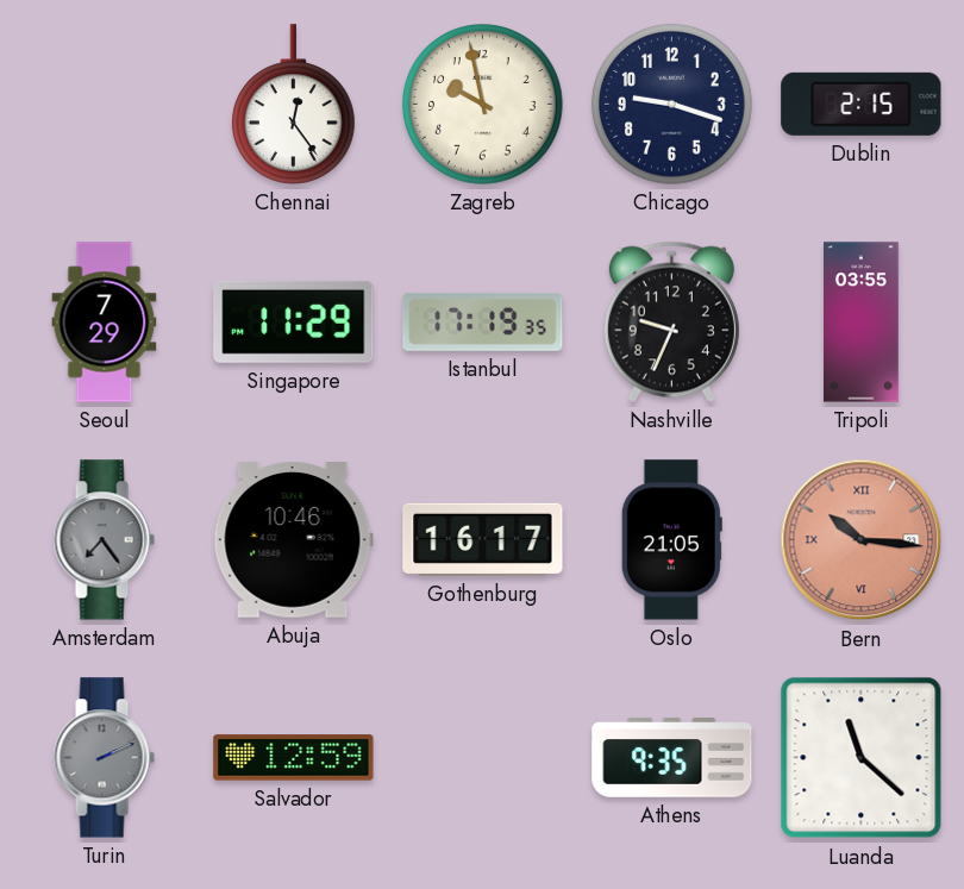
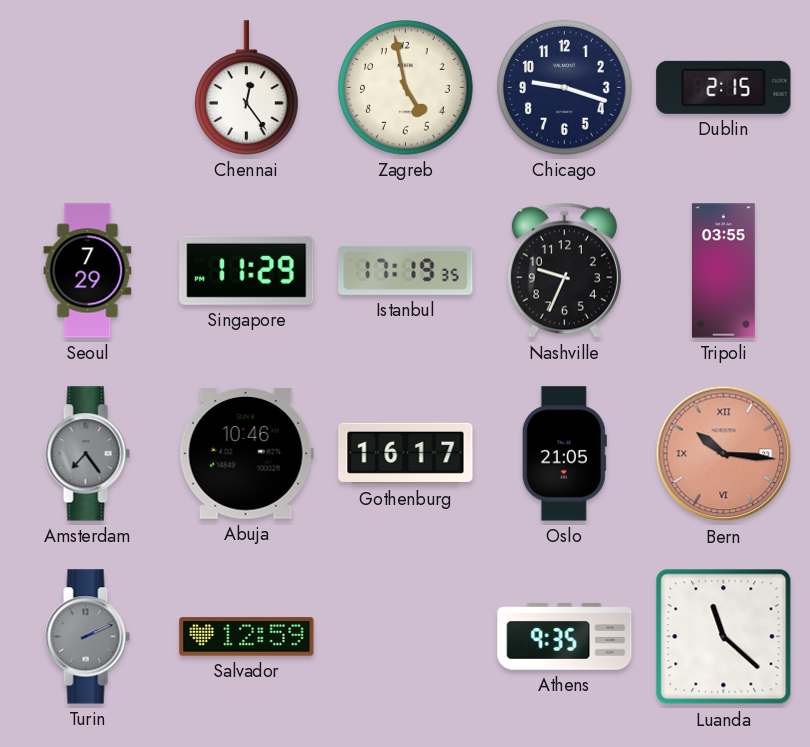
Zagreb: 9:58 -> 4:58
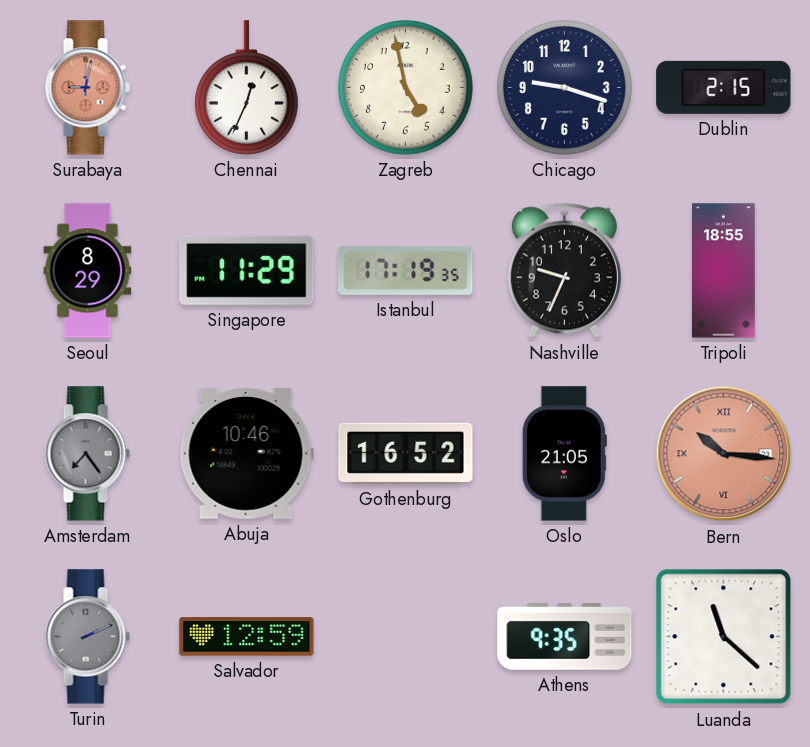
Surabaya: none -> 9:02
Chennai: 12:24 -> 12:34
Seoul: 7:29 -> 8:29
Tripoli: 03:55 -> 18:55
Gothenburg: 16:17 -> 16:52
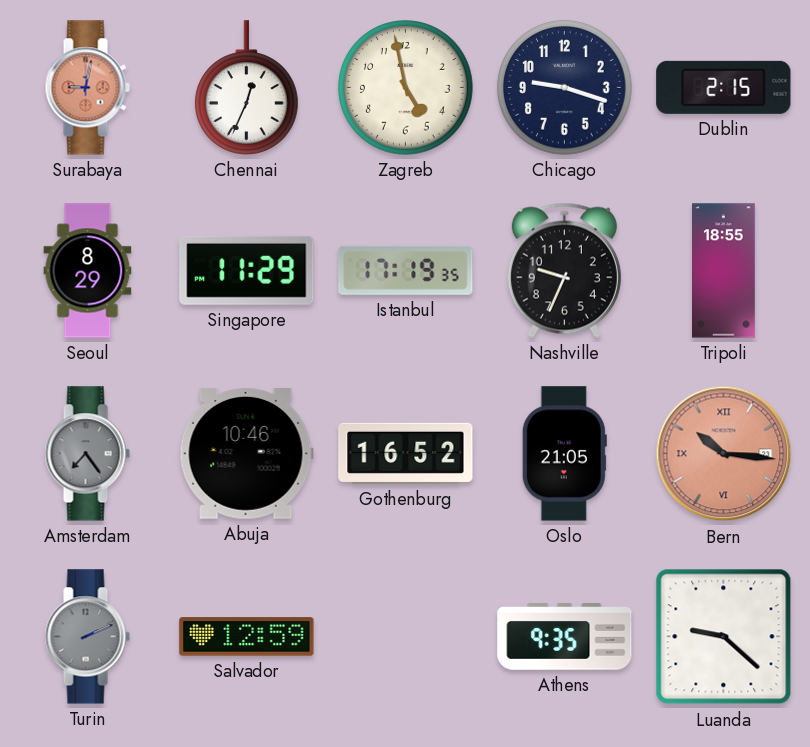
Luanda: 11:22 -> 9:22
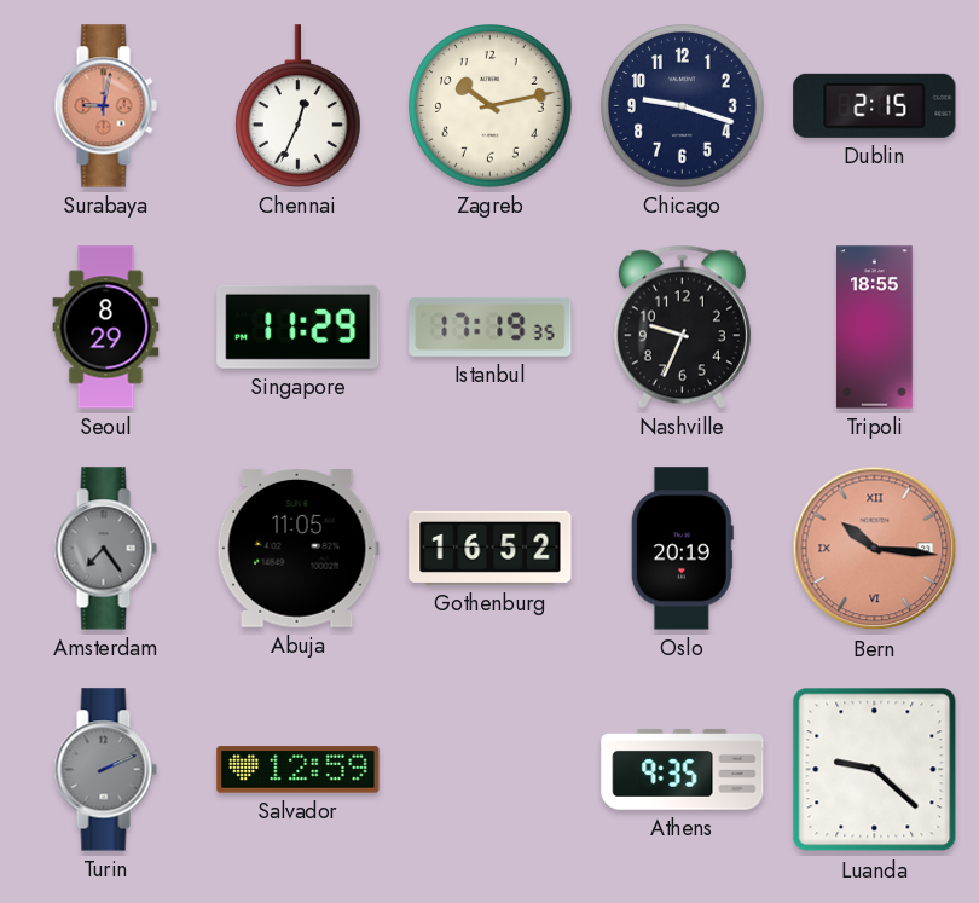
Zagreb: 4:58 -> 10:13
Abuja: 10:46 -> 11:05
Oslo: 21:05 -> 20:19
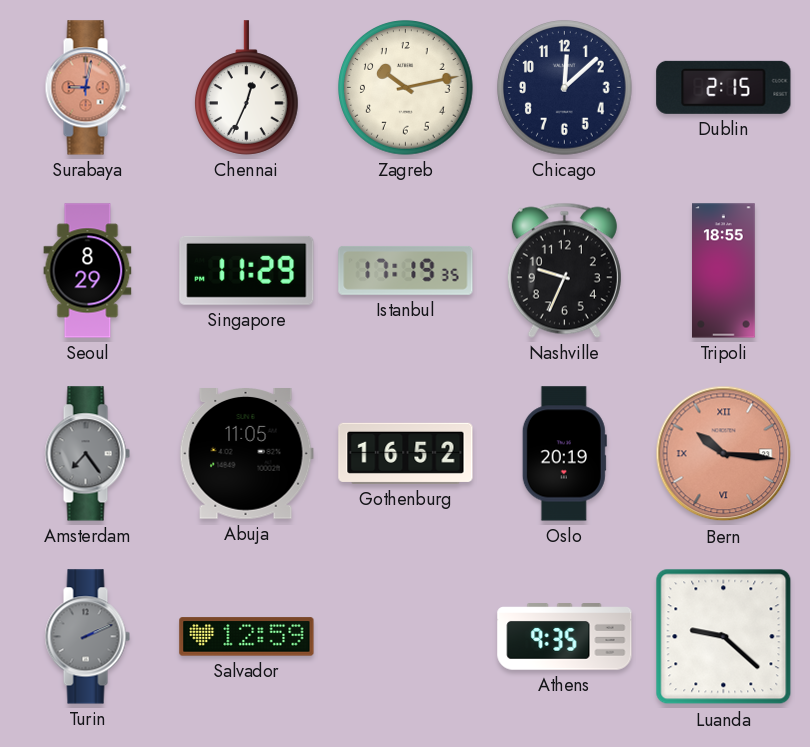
Chicago: 9:18 -> 12:08
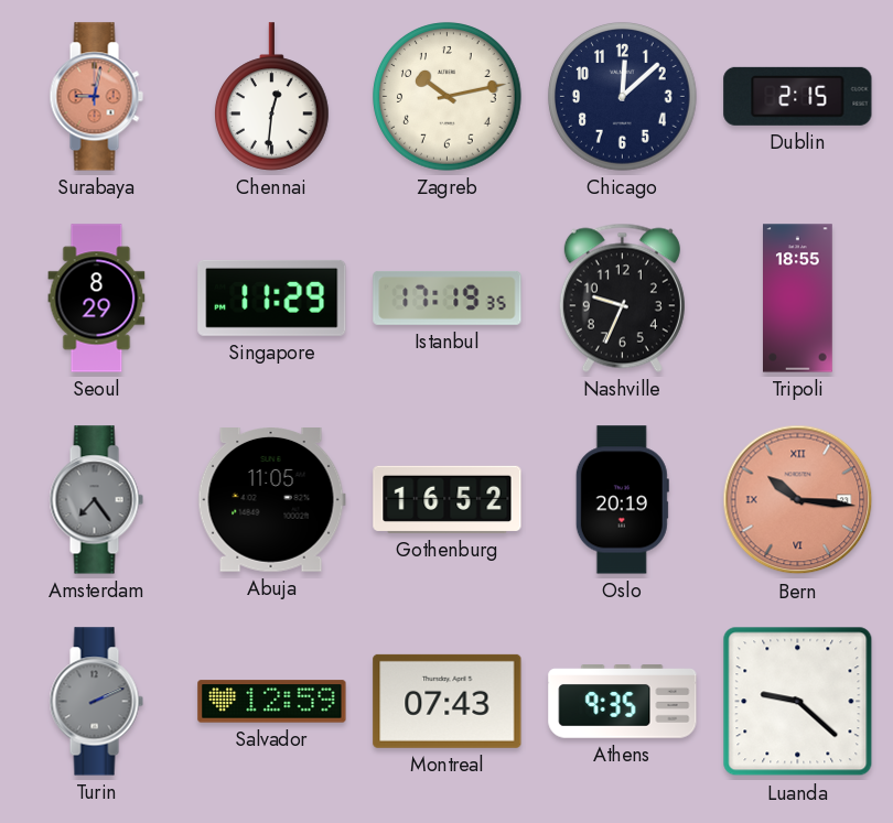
Chennai: 12:34 -> 12:31
Montreal: none -> 07:43
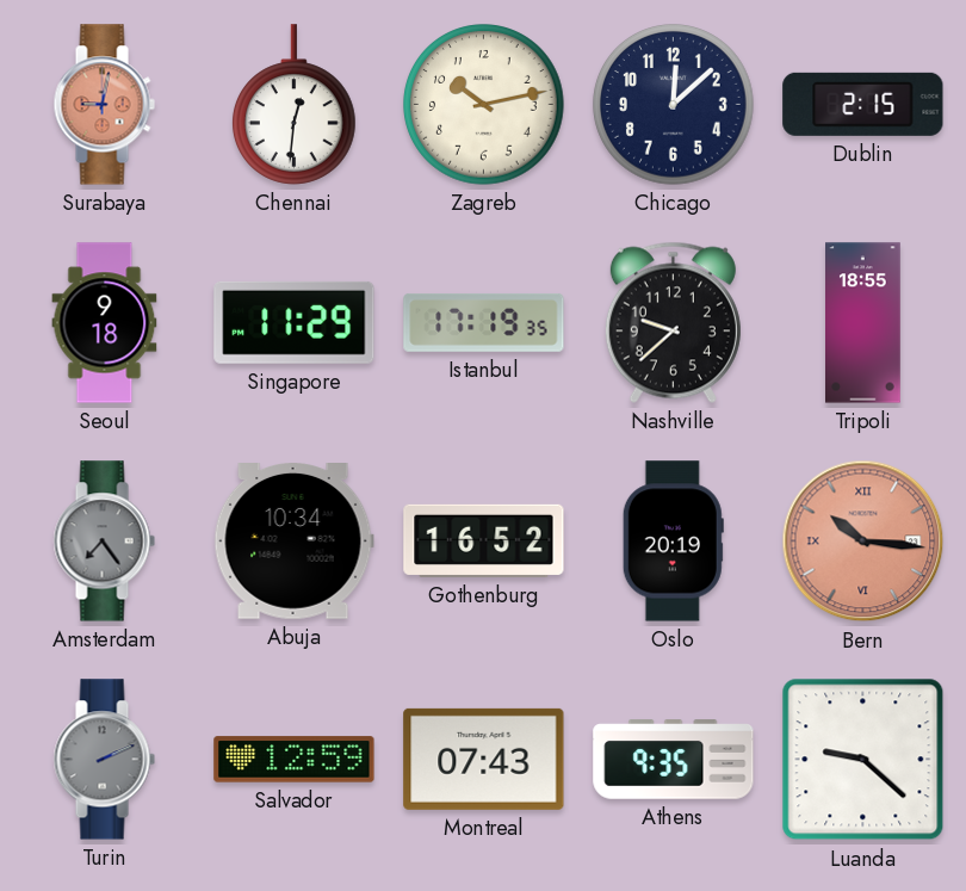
Seoul: 8:29 -> 9:18
Nashville: 9:34 -> 9:38
Abuja: 11:05 -> 10:34
